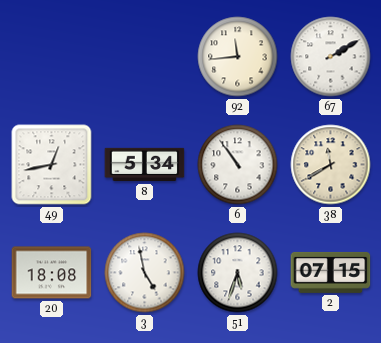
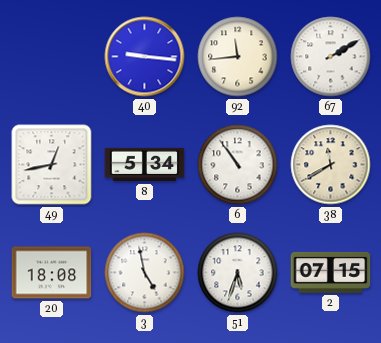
40: none -> 9:16
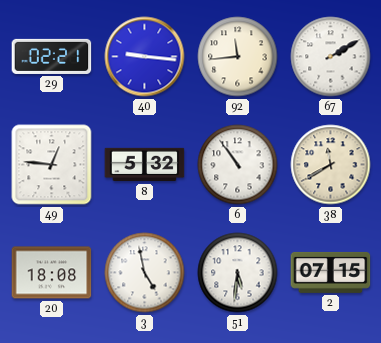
29: none -> 02:21
49: 12:43 -> 12:46
8: 5:34 -> 5:32
51: 5:33 -> 5:31
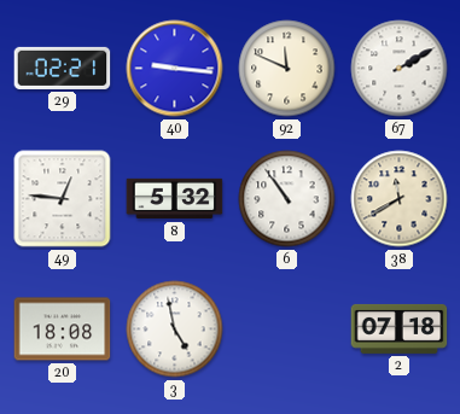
92: 11:44 -> 11:49
51: 5:31 -> none
2: 07:15 -> 07:18
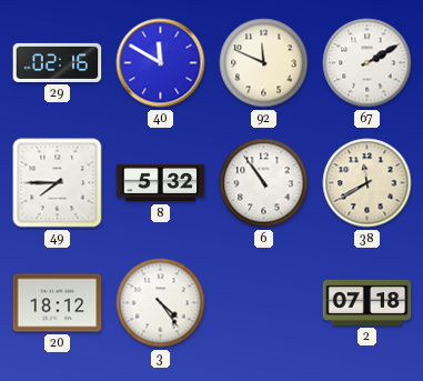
29: 02:21 -> 02:16
40: 9:16 -> 11:50
49: 12:46 -> 7:45
20: 18:08 -> 18:12
3: 4:58 -> 4:24
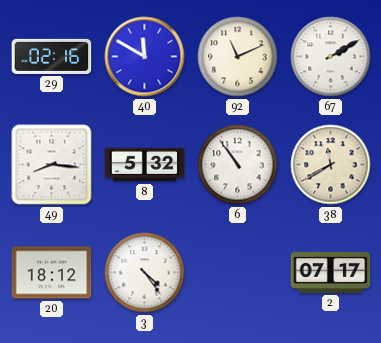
92: 11:49 -> 11:11
49: 7:45 -> 8:16
2: 07:18 -> 07:17
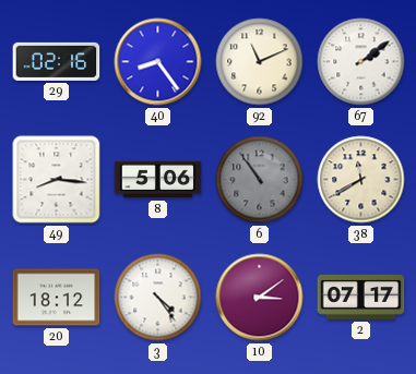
40: 11:50 -> 8:24
67: 2:10 -> 2:09
8: 5:32 -> 5:06
6 dial: white -> grey
10: none -> 3:09
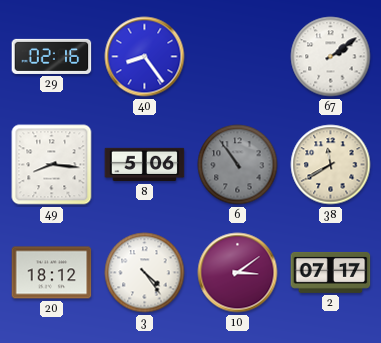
92: 11:11 -> none
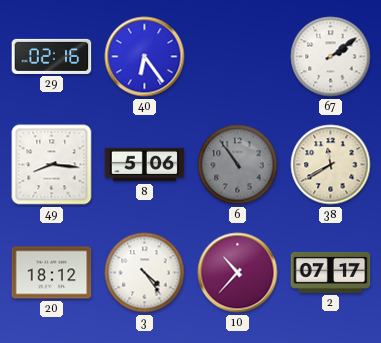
40: 8:24 -> 6:24
10: 3:09 -> 10:37
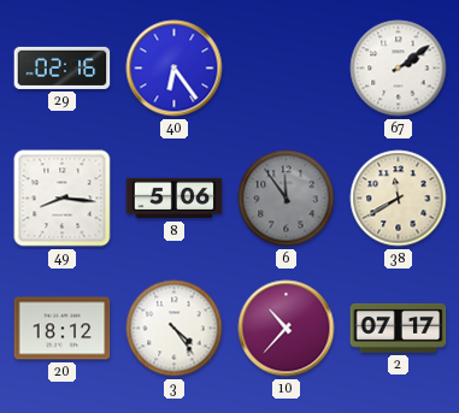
6: 10:54 -> 11:54
